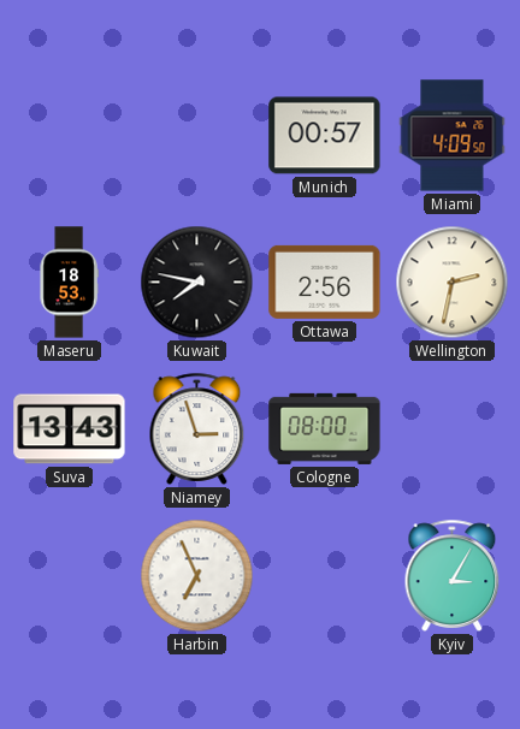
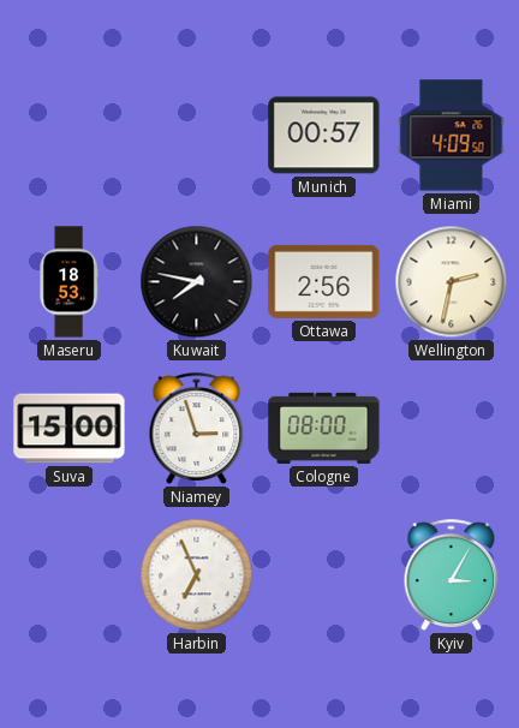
Suva: 13:43 -> 15:00
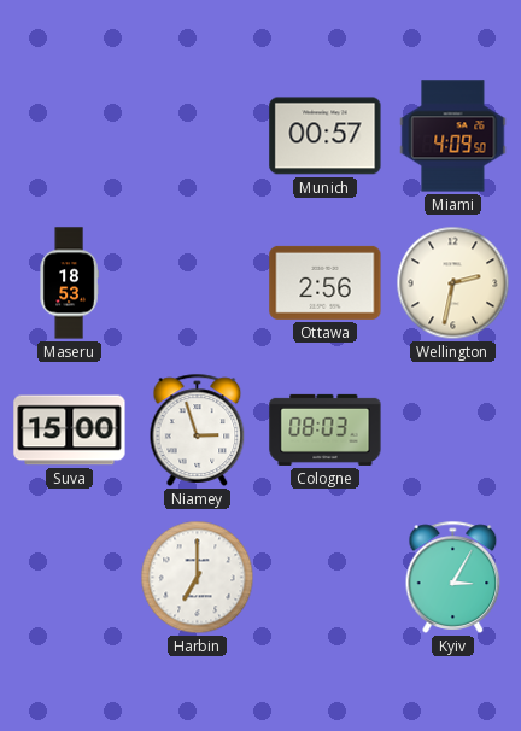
Kuwait: 7:47 -> none
Cologne: 08:00 -> 08:03
Harbin: 6:56 -> 7:00
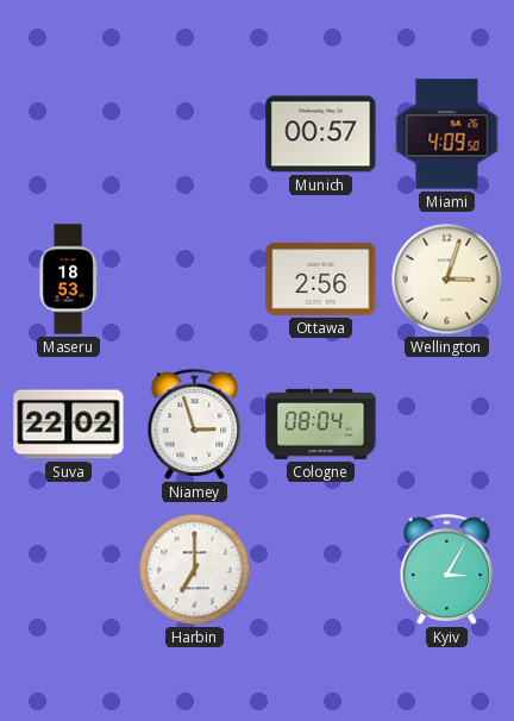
Wellington: 2:32 -> 3:03
Suva: 15:00 -> 22:02
Cologne: 08:03 -> 08:04
